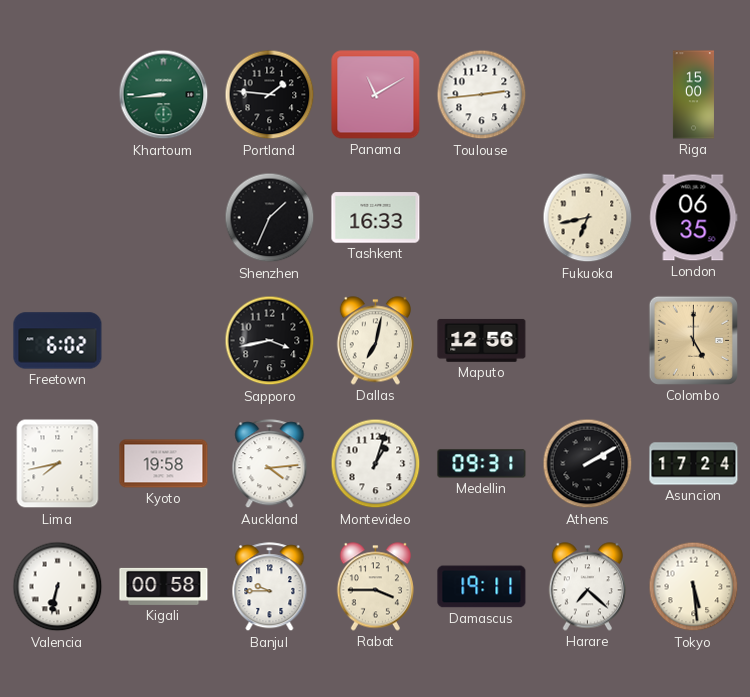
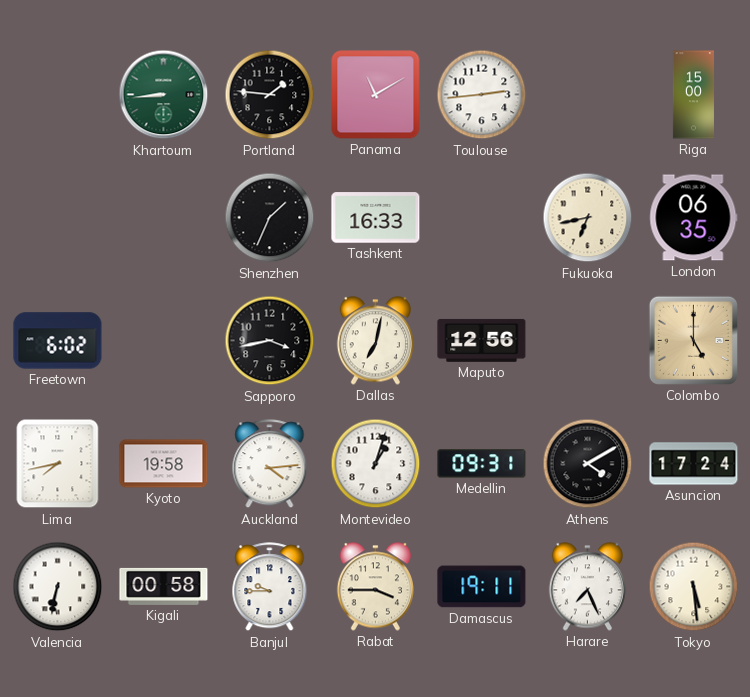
Athens: 2:10 -> 4:10
Harare: 7:22 -> 7:26
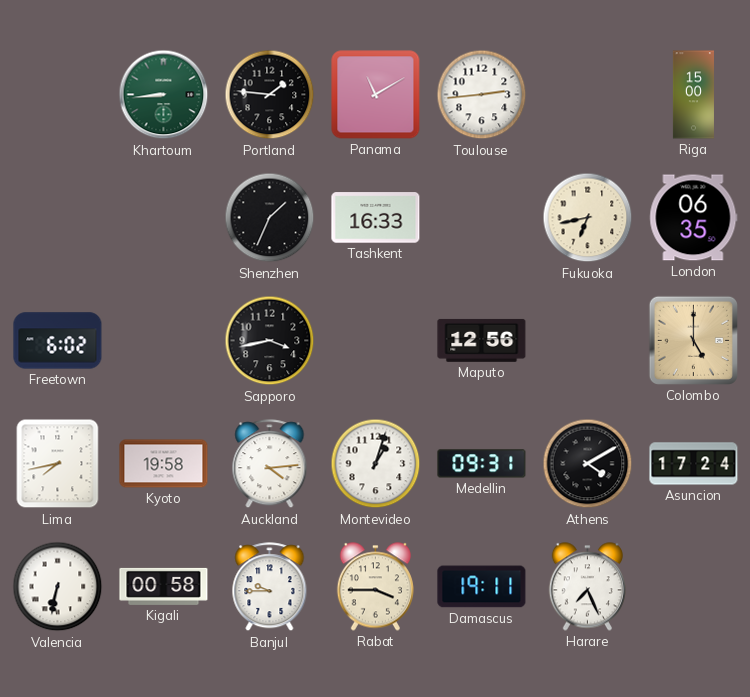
Dallas: 7:02 -> none
Tokyo: 5:29 -> none
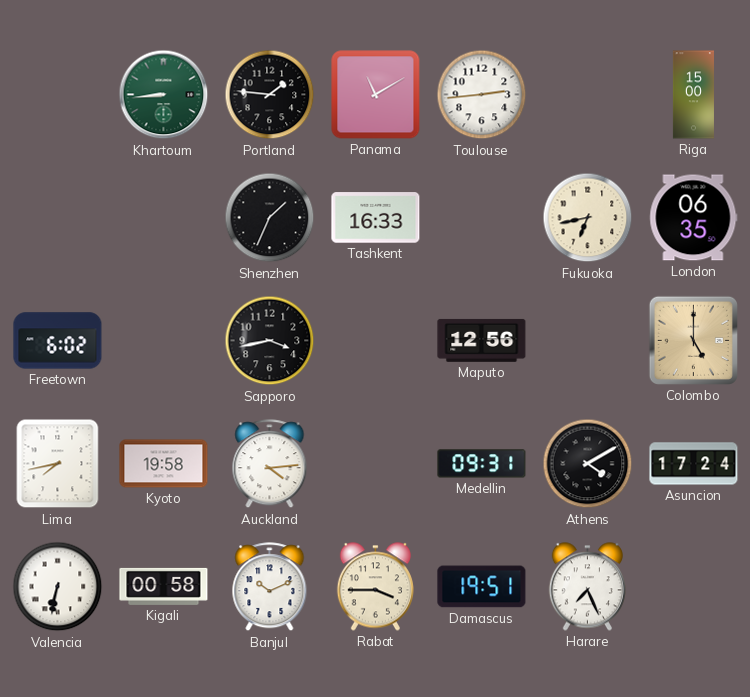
Montevideo: 1:03 -> none
Banjul: 9:45 -> 10:11
Damascus: 19:11 -> 19:51
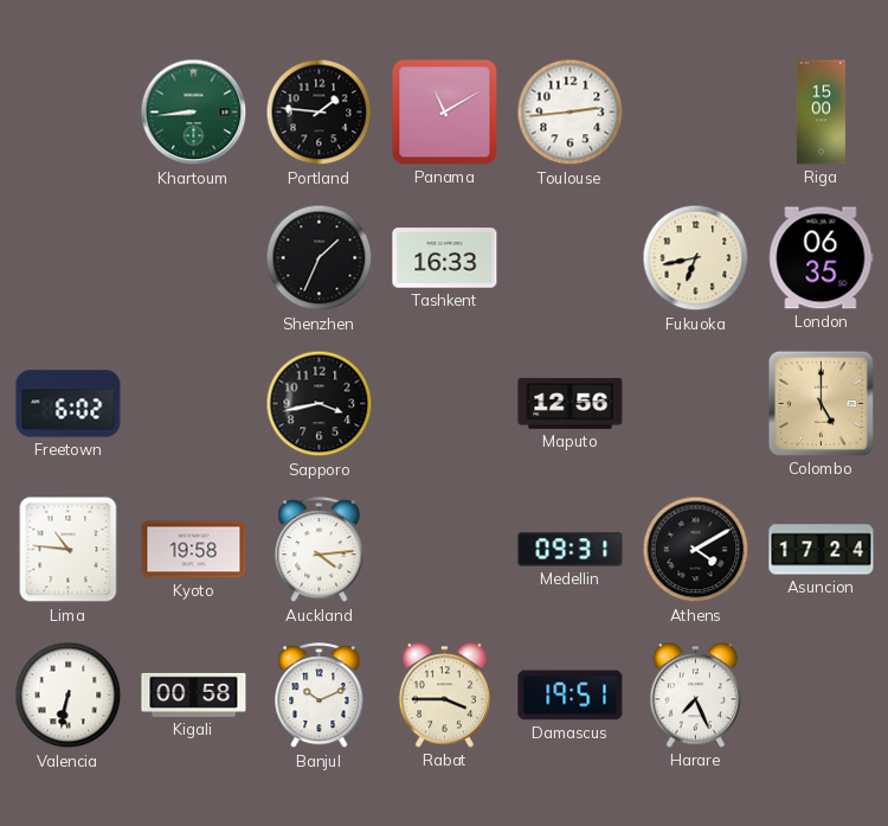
Lima: 7:43 -> 10:46
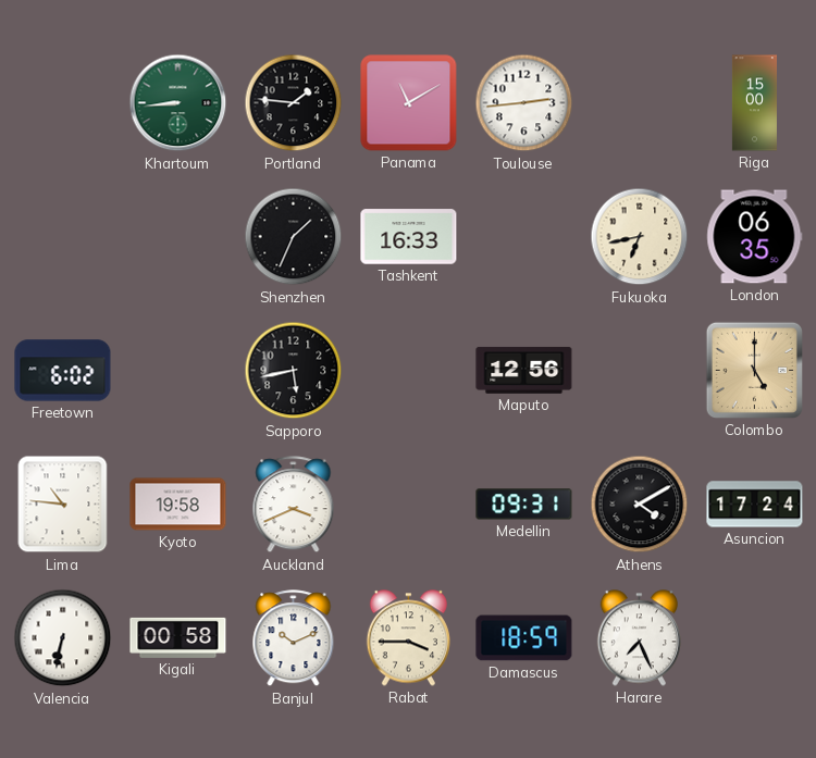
Sapporo: 3:43 -> 5:43
Auckland: 4:14 -> 3:41
Damascus: 19:51 -> 18:59
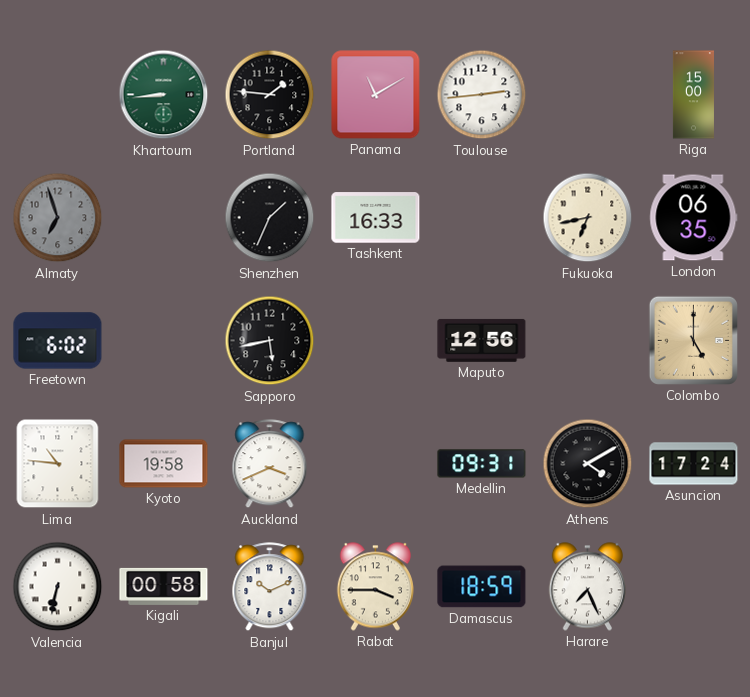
Almaty: none -> 6:57
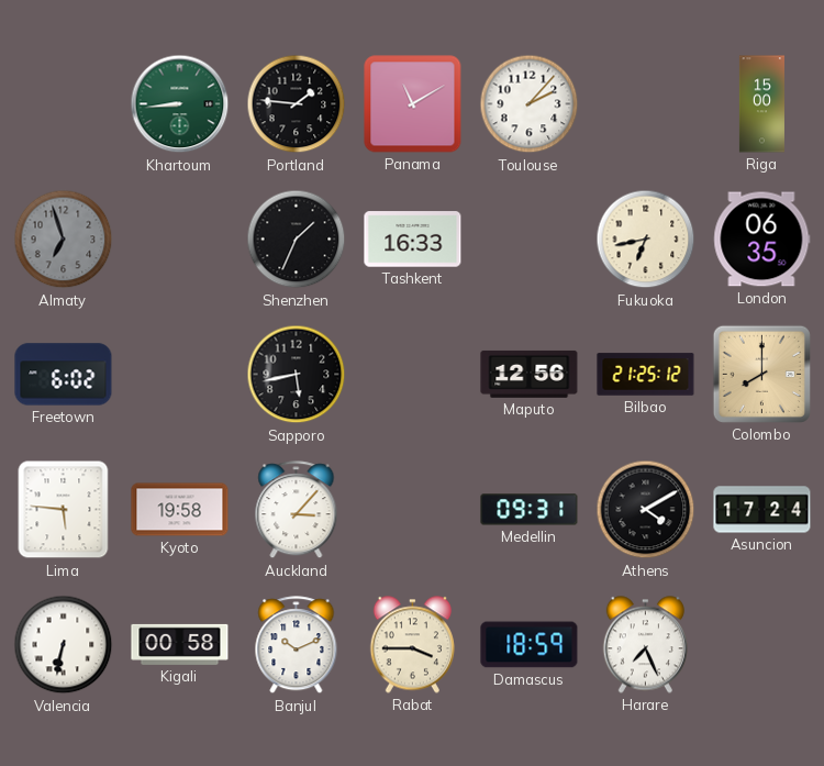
Toulouse: 2:44 -> 2:07
Bilbao: none -> 21:25
Colombo: 5:00 -> 8:00
Lima: 10:46 -> 5:46
Auckland: 3:41 -> 3:07
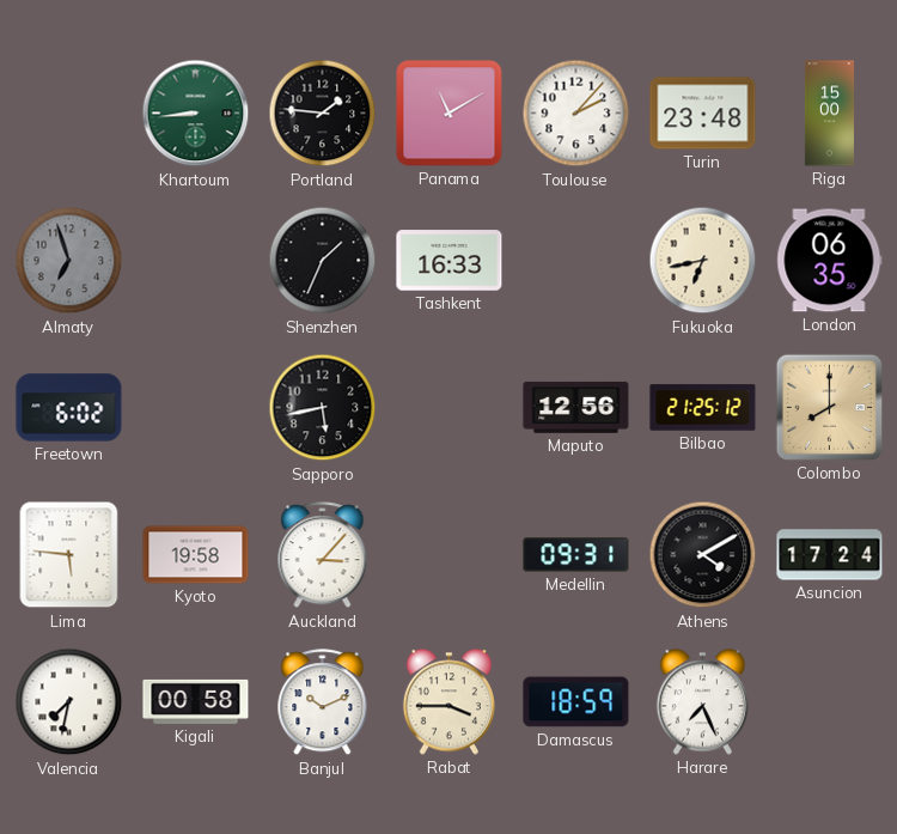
Turin: none -> 23:48
Valencia: 6:32 -> 7:32
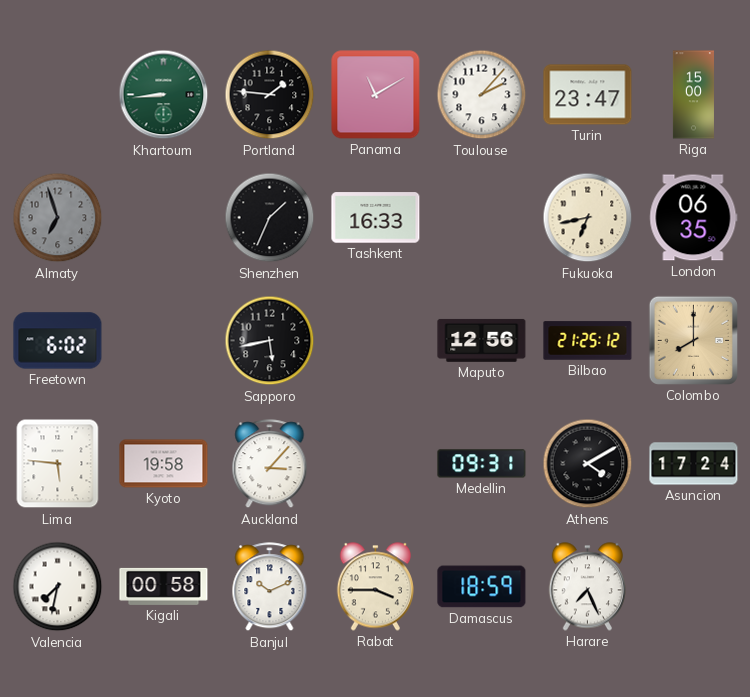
Turin: 23:48 -> 23:47
